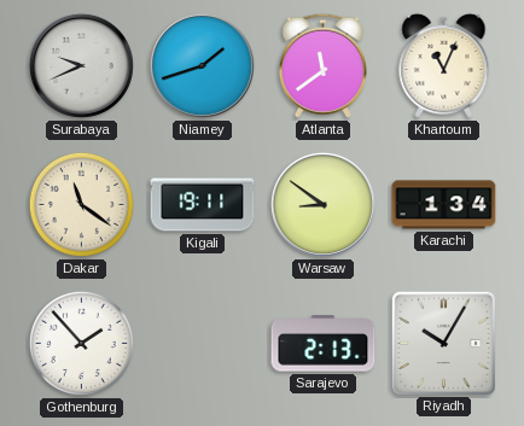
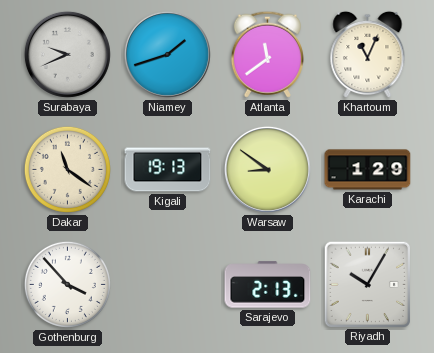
Kigali: 19:11 -> 19:13
Karachi: 1:34 -> 1:29
Gothenburg: 1:53 -> 3:53
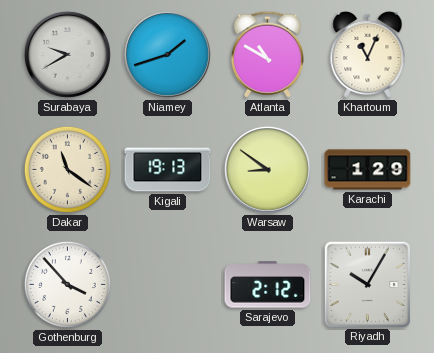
Surabaya: 9:41 -> 9:40
Atlanta: 11:39 -> 10:50
Sarajevo: 2:13 -> 2:12
